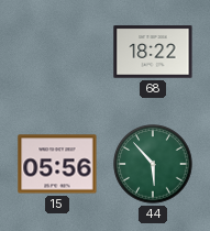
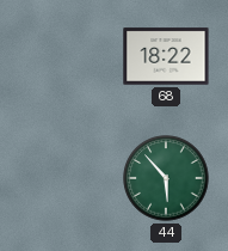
15: 05:56 -> none
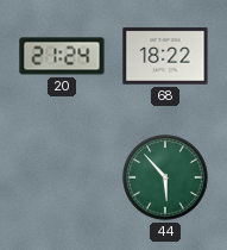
20: none -> 21:24
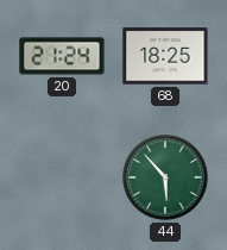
68: 18:22 -> 18:25
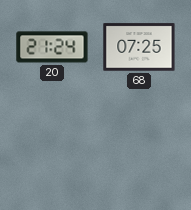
68: 18:25 -> 07:25
44: 5:53 -> none
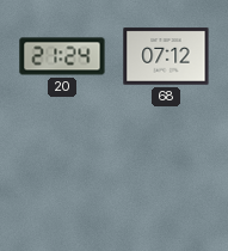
68: 07:25 -> 07:12
